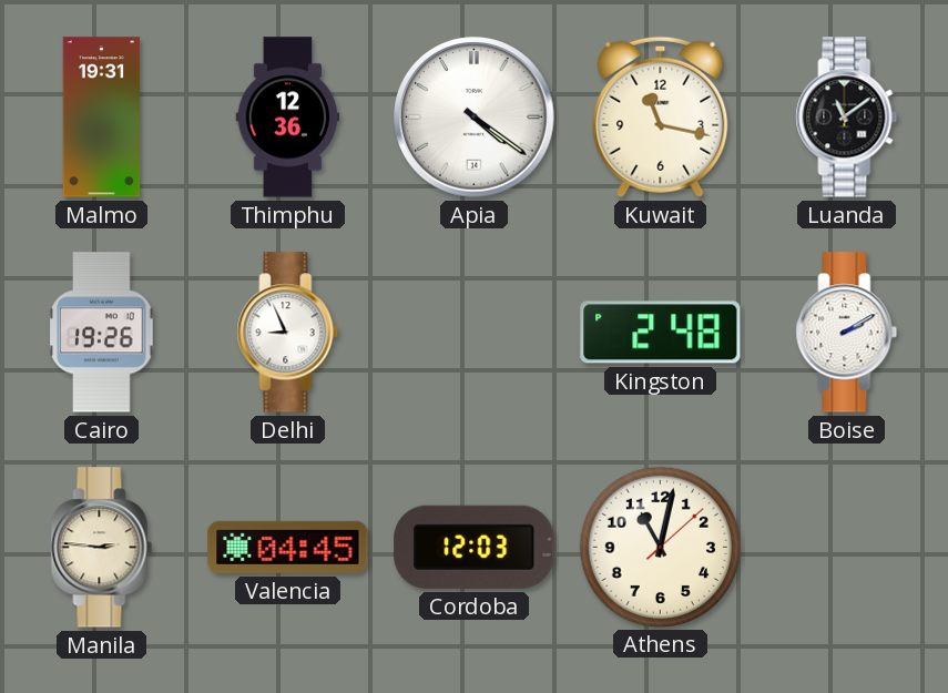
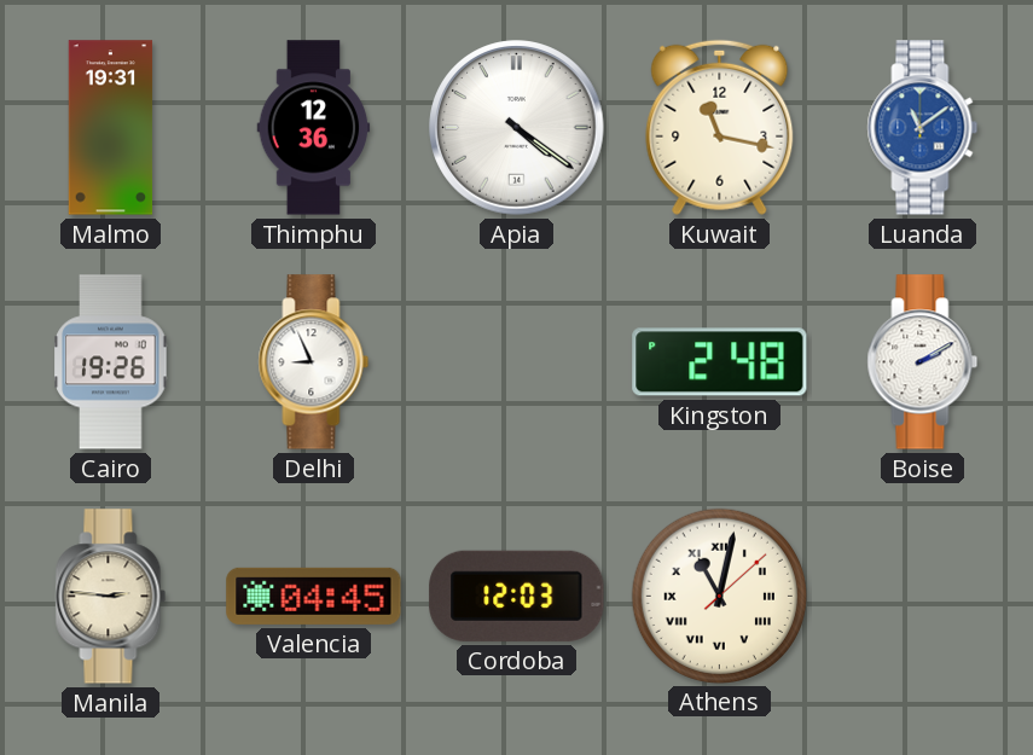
Luanda dial: black -> blue
Athens numerals: Arabic -> Roman
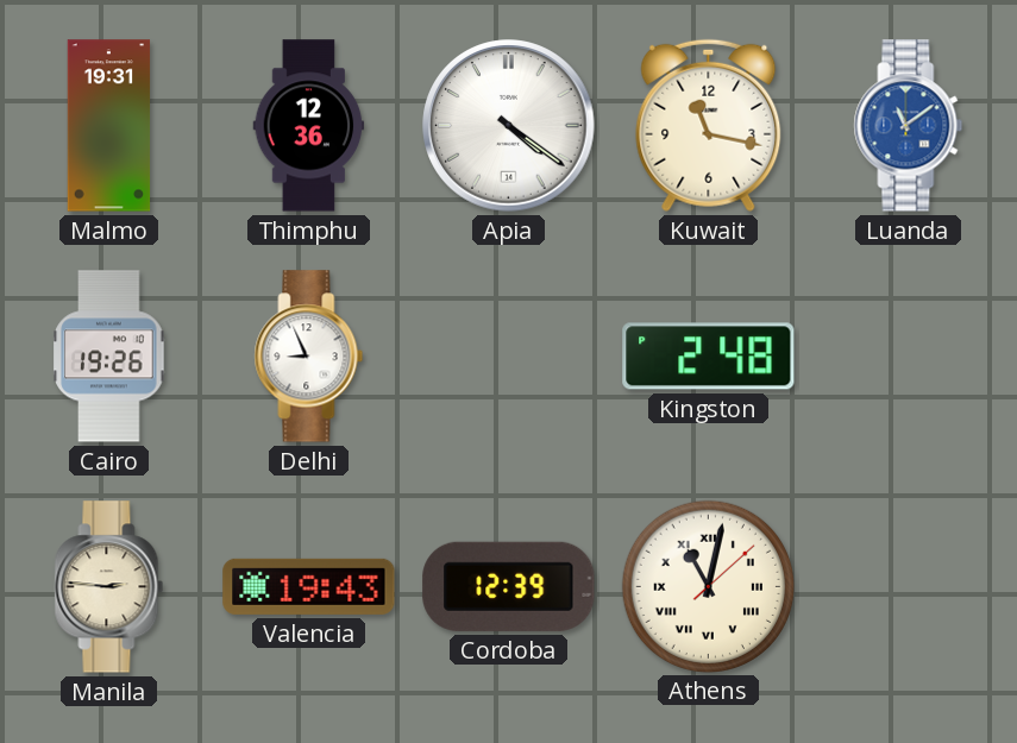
Boise: 2:10 -> none
Valencia: 04:45 -> 19:43
Cordoba: 12:03 -> 12:39
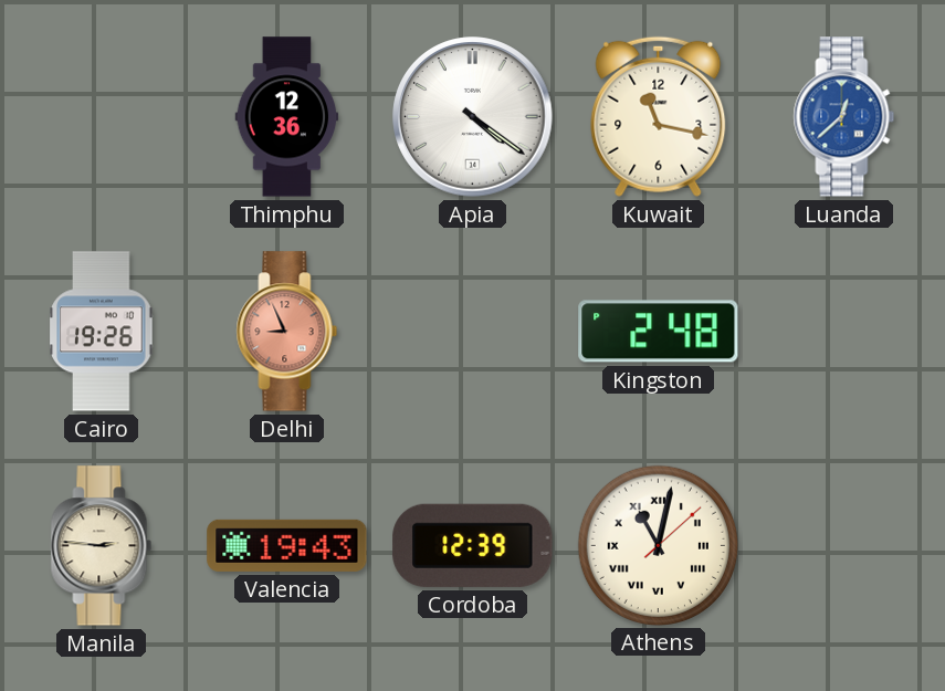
Malmo: 19:31 -> none
Luanda: 11:09 -> 12:38
Delhi dial: white -> salmon
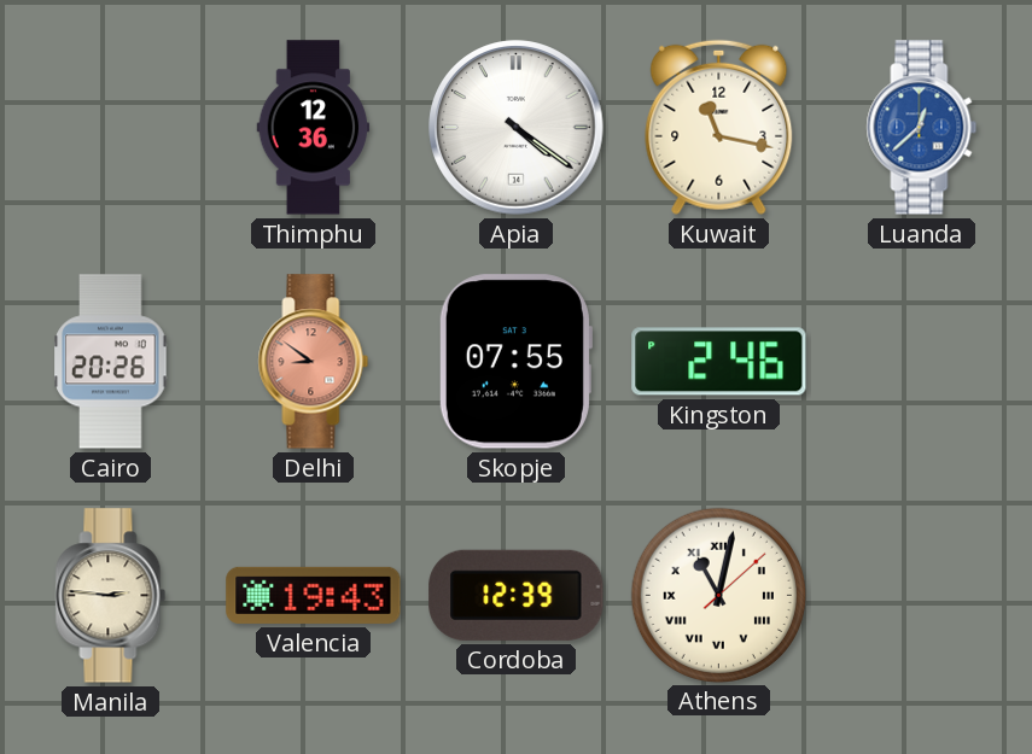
Cairo: 19:26 -> 20:26
Delhi: 8:56 -> 8:51
Skopje: none -> 07:55
Kingston: 2:48 -> 2:46
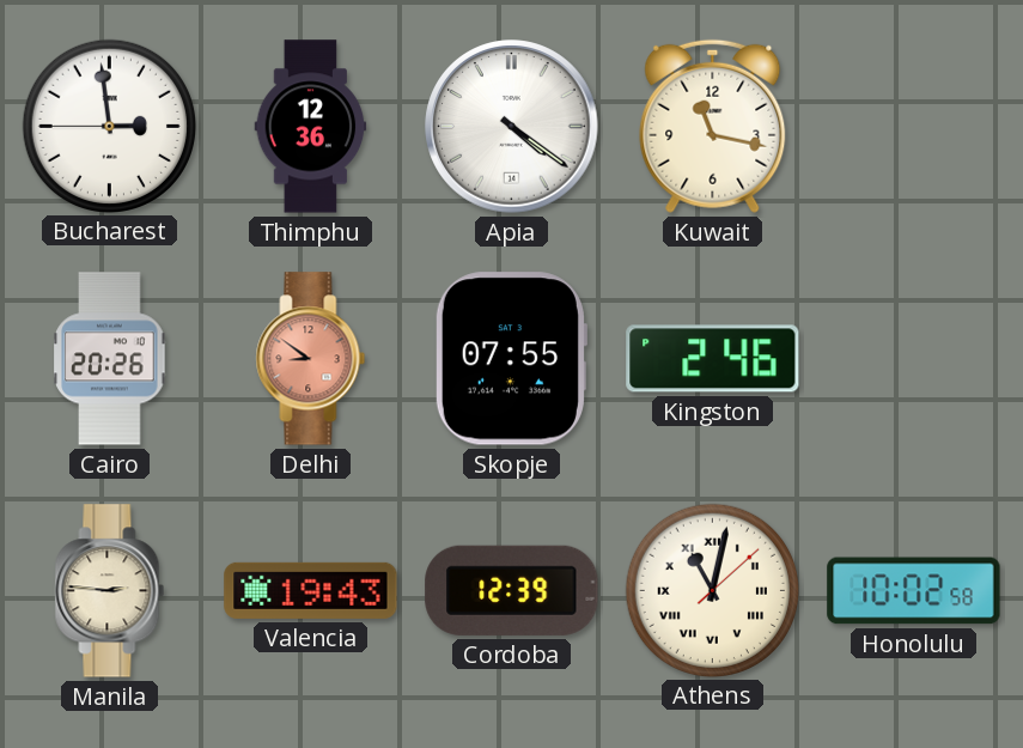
Bucharest: none -> 2:58
Luanda: 12:38 -> none
Honolulu: none -> 10:02
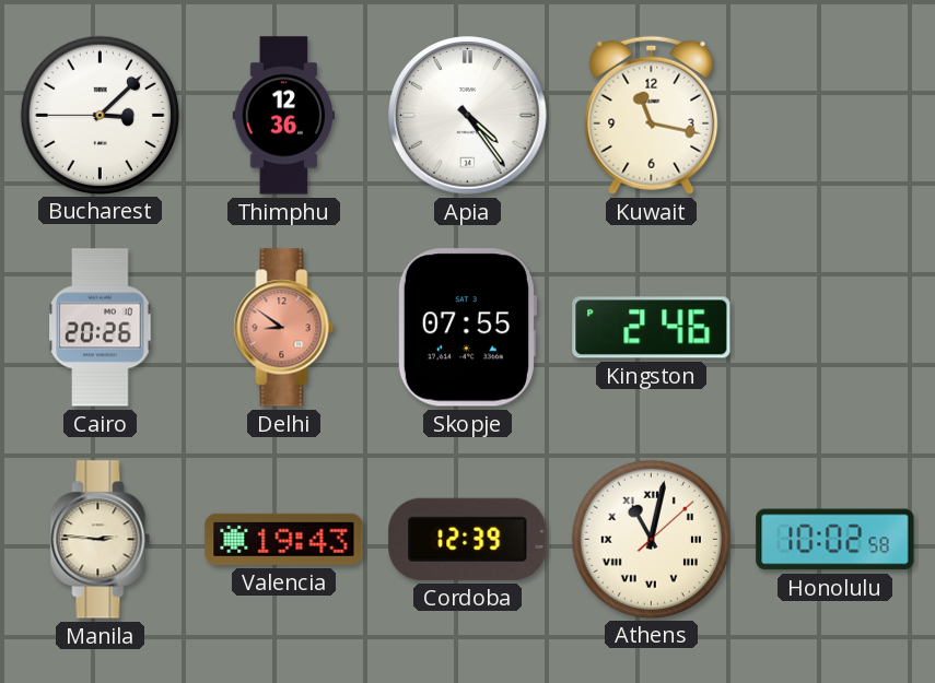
Bucharest: 2:58 -> 3:07
Apia: 4:21 -> 4:24
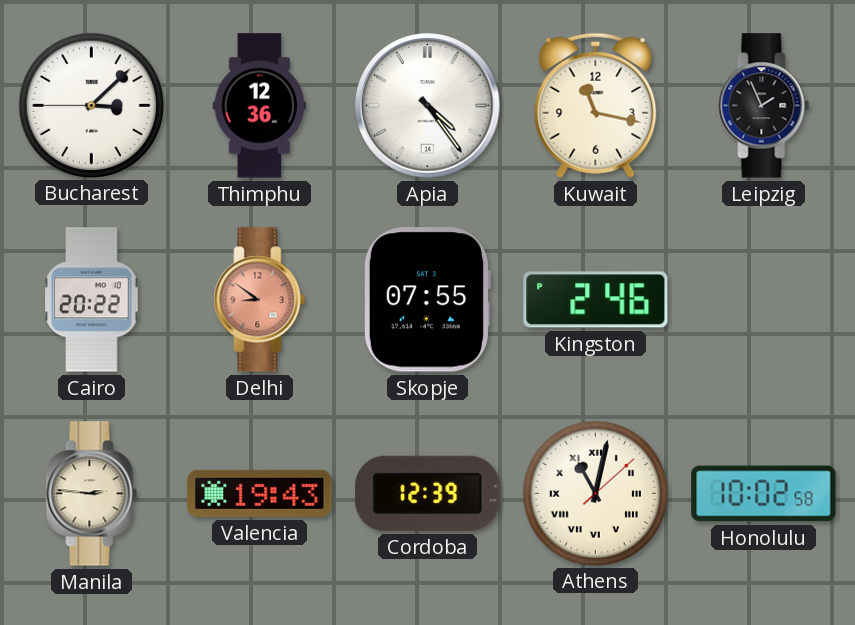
Leipzig: none -> 1:56
Cairo: 20:26 -> 20:22
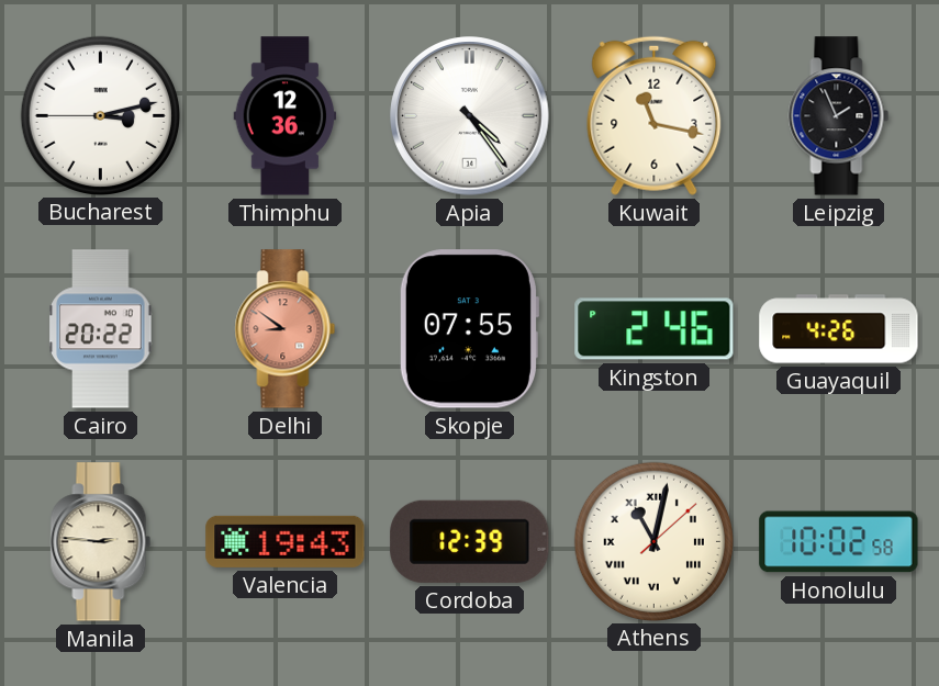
Bucharest: 3:07 -> 3:12
Guayaquil: none -> 4:26
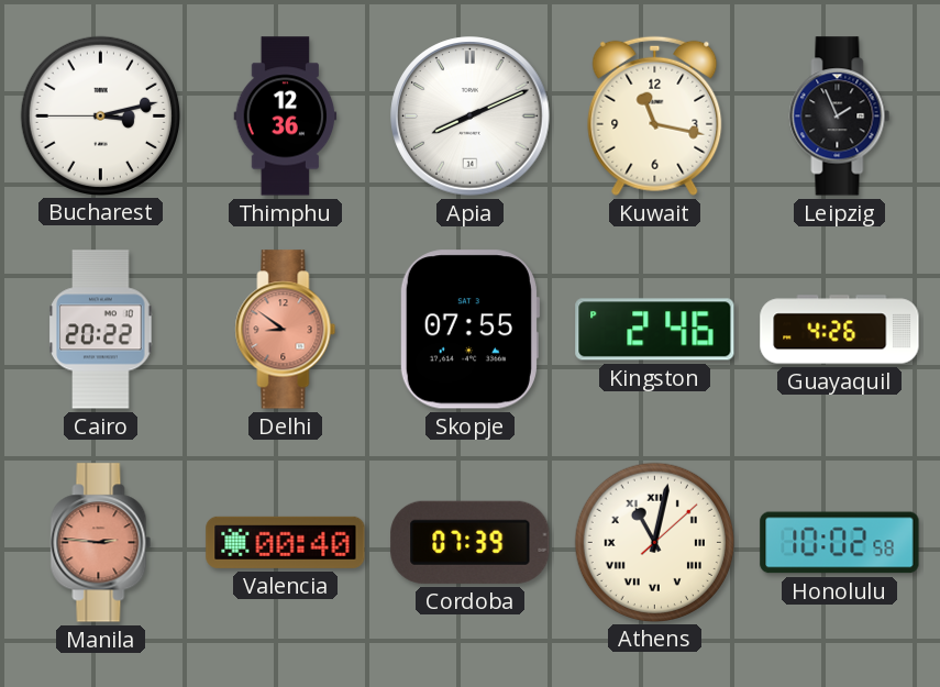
Apia: 4:24 -> 8:11
Manila dial: cream -> salmon
Valencia: 19:43 -> 00:40
Cordoba: 12:39 -> 07:39
